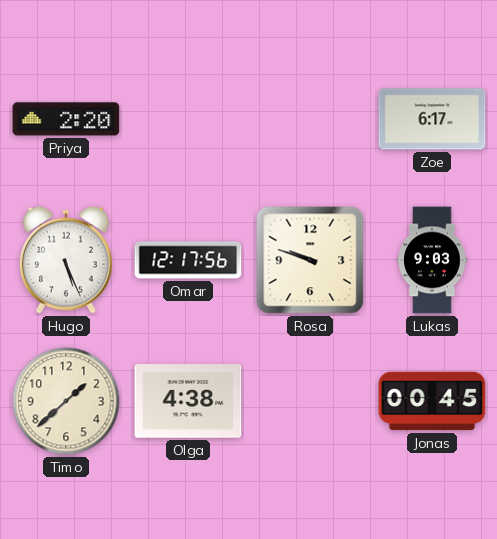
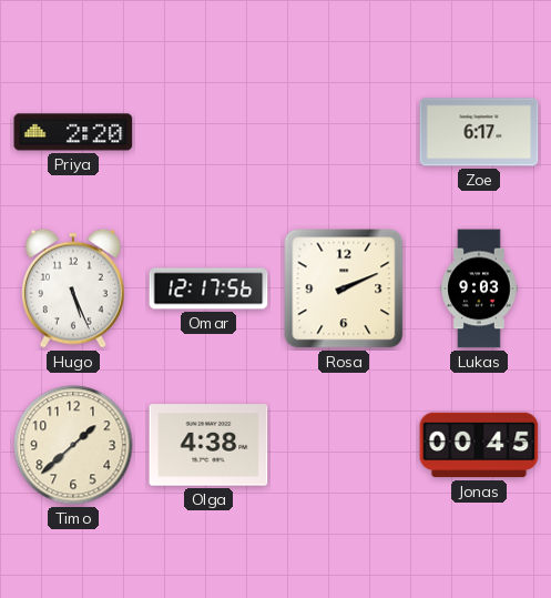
Rosa: 9:48 -> 2:11
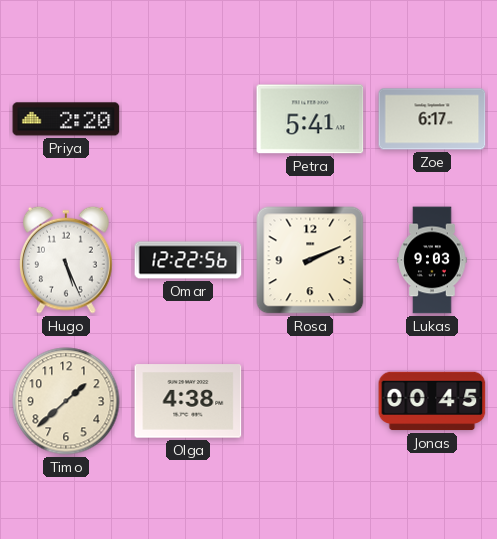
Petra: none -> 5:41
Omar: 12:17 -> 12:22
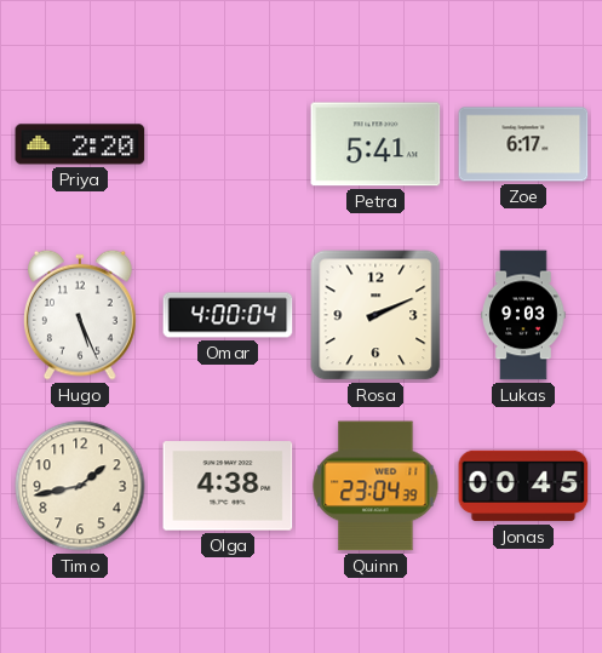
Omar: 12:22 -> 4:00
Timo: 1:38 -> 1:43
Quinn: none -> 23:04
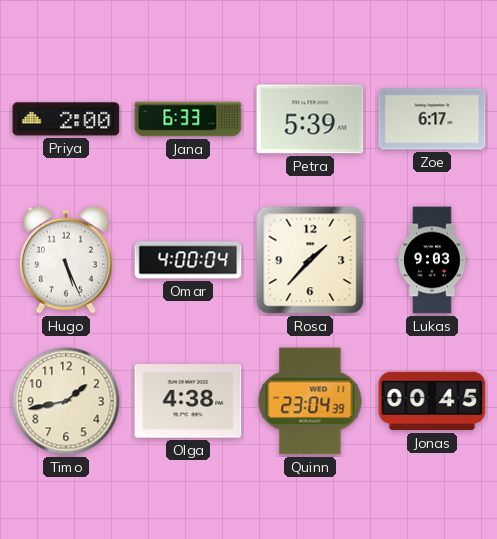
Priya: 2:20 -> 2:00
Jana: none -> 6:33
Petra: 5:41 -> 5:39
Rosa: 2:11 -> 1:37
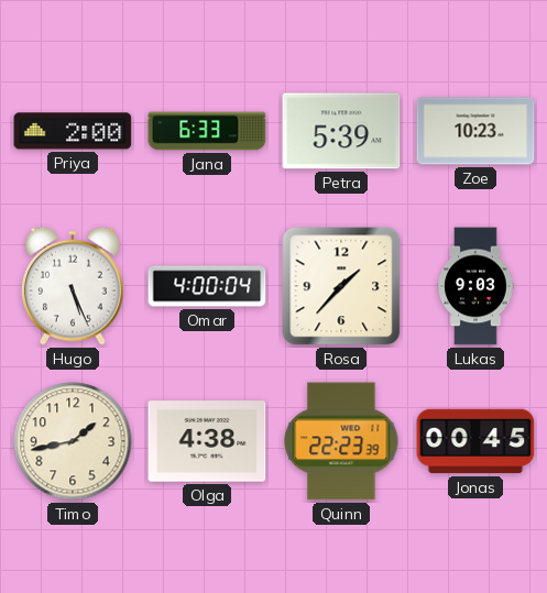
Zoe: 6:17 -> 10:23
Quinn: 23:04 -> 22:23
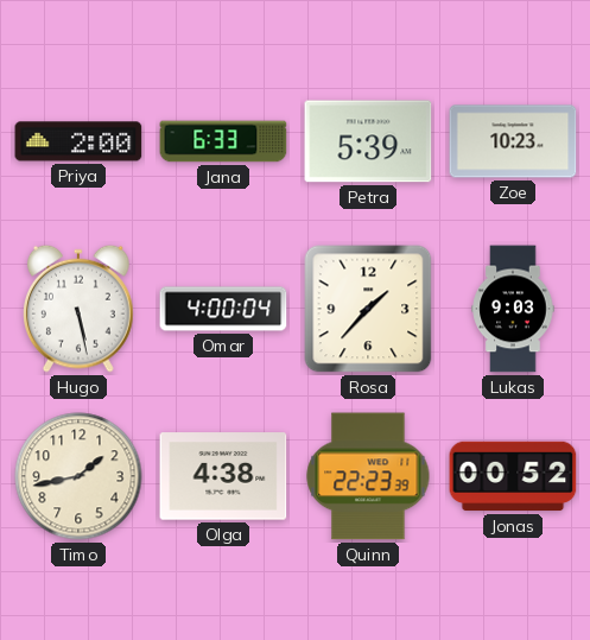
Hugo: 5:26 -> 5:28
Jonas: 00:45 -> 00:52
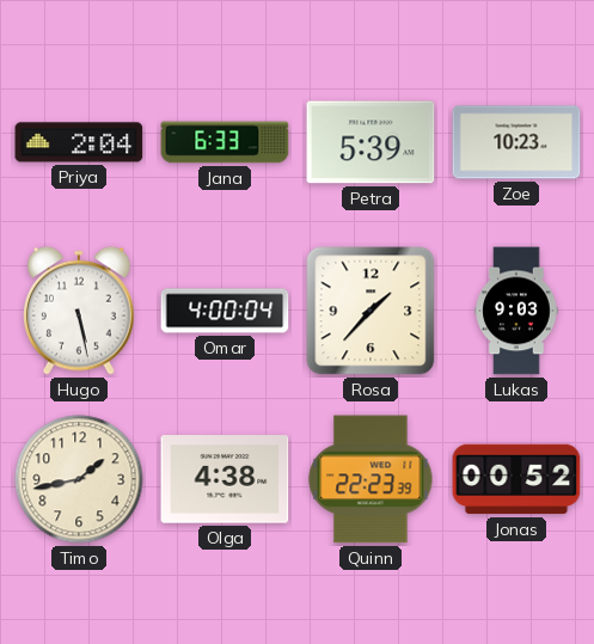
Priya: 2:00 -> 2:04
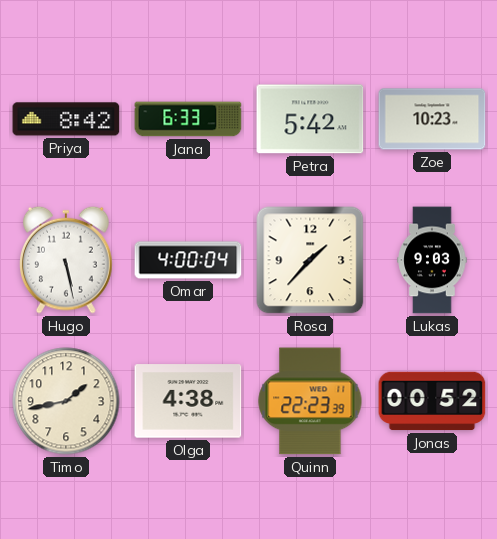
Priya: 2:04 -> 8:42
Petra: 5:39 -> 5:42
